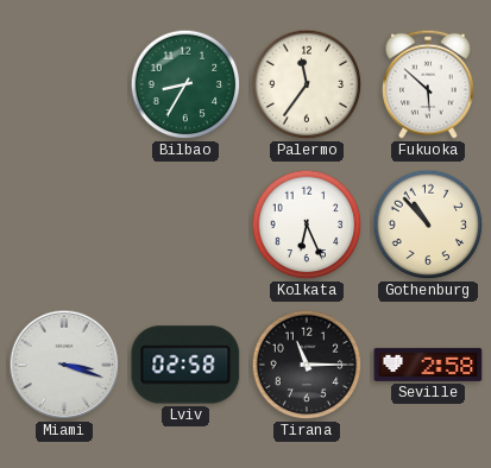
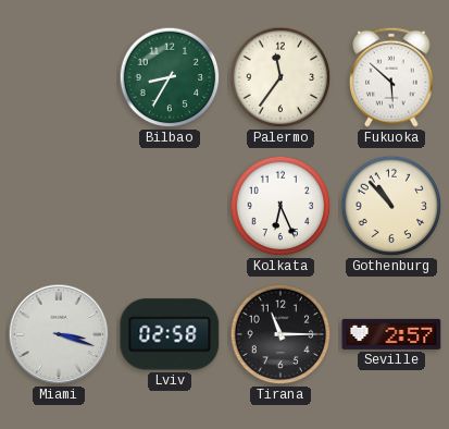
Seville: 2:58 -> 2:57
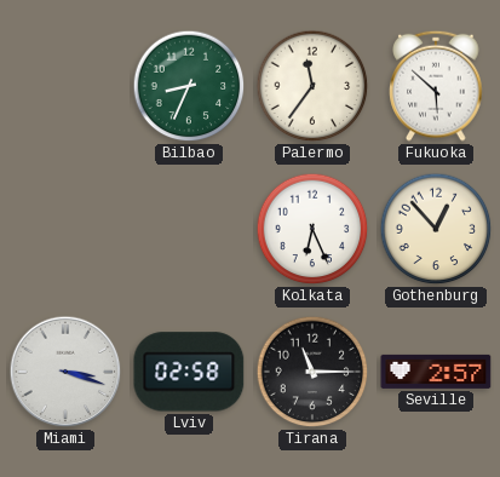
Bilbao: 8:35 -> 8:34
Gothenburg: 10:53 -> 12:53
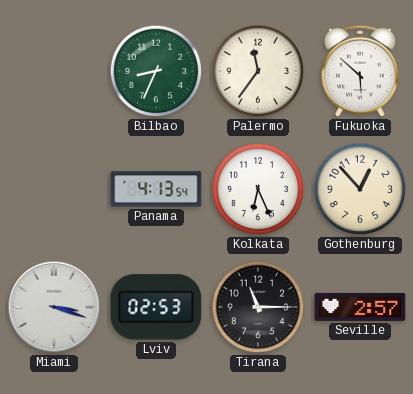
Panama: none -> 4:13
Lviv: 02:58 -> 02:53
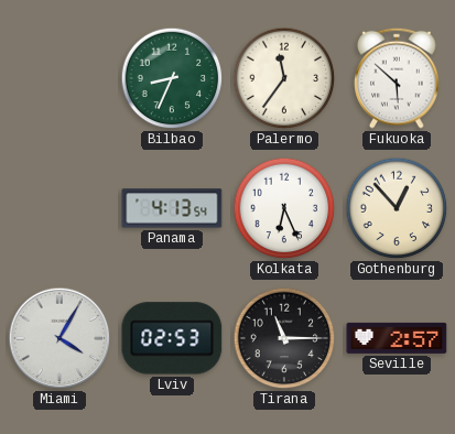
Miami: 3:18 -> 4:05
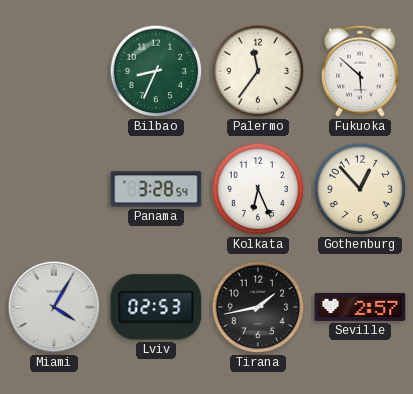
Panama: 4:13 -> 3:28
Tirana: 11:15 -> 1:43
